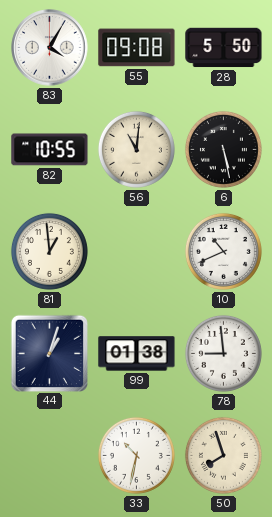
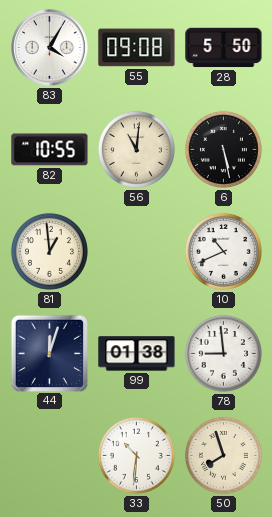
44: 1:03 -> 12:03
33: 10:32 -> 10:31
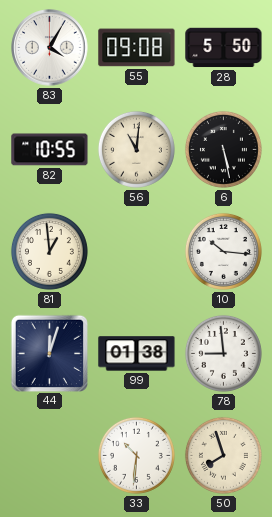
10: 10:41 -> 10:16
